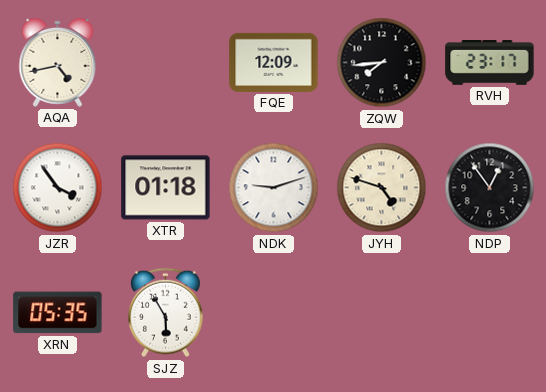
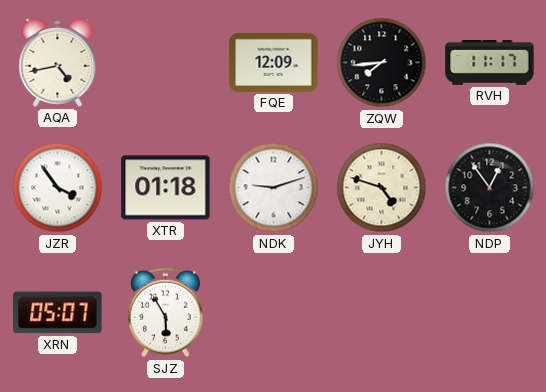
RVH: 23:17 -> 11:17
XRN: 05:35 -> 05:07
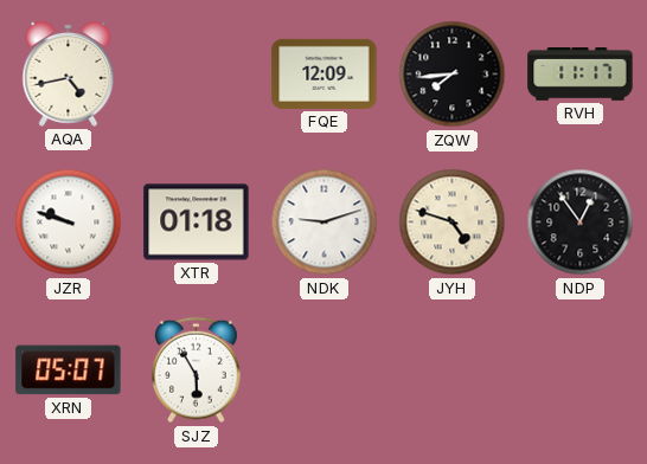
JZR: 3:54 -> 9:48
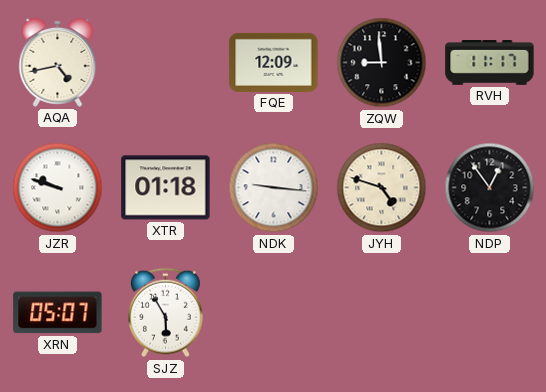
ZQW: 7:44 -> 8:59
NDK: 9:12 -> 9:16
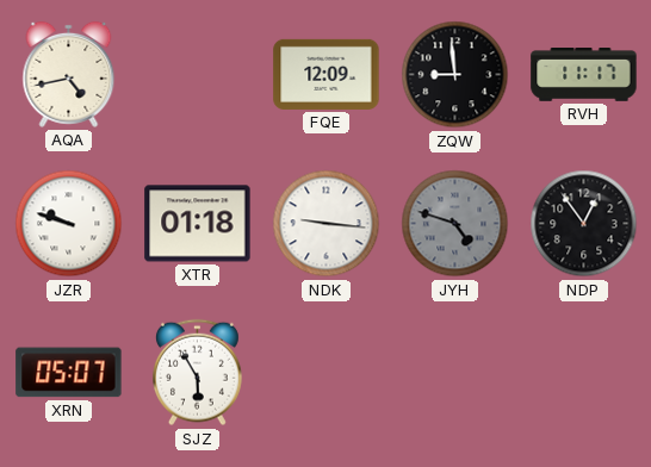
JYH dial: cream -> grey
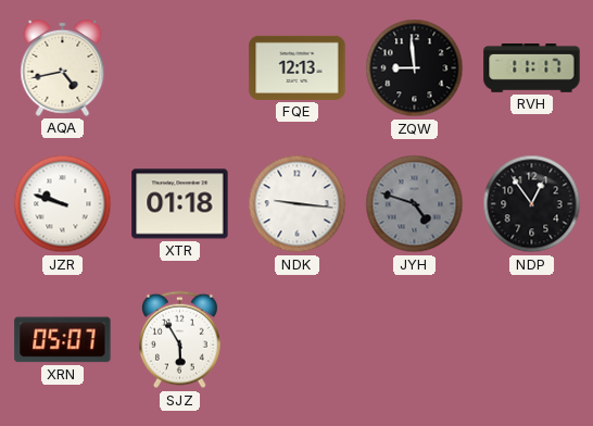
FQE: 12:09 -> 12:13
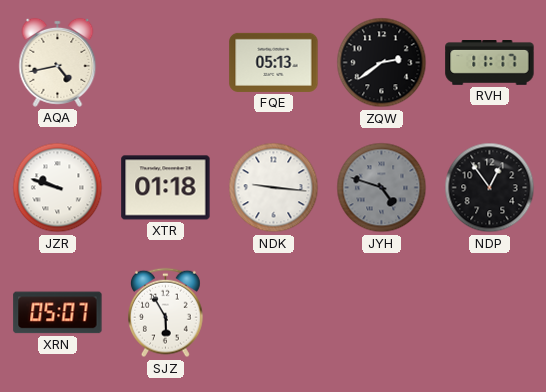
FQE: 12:13 -> 05:13
ZQW: 8:59 -> 2:39
